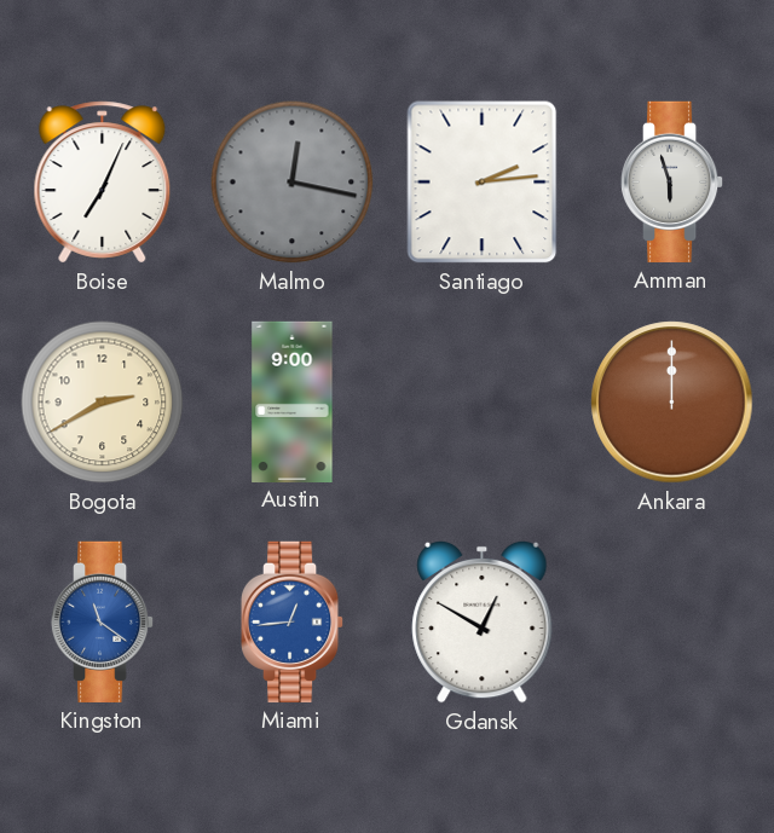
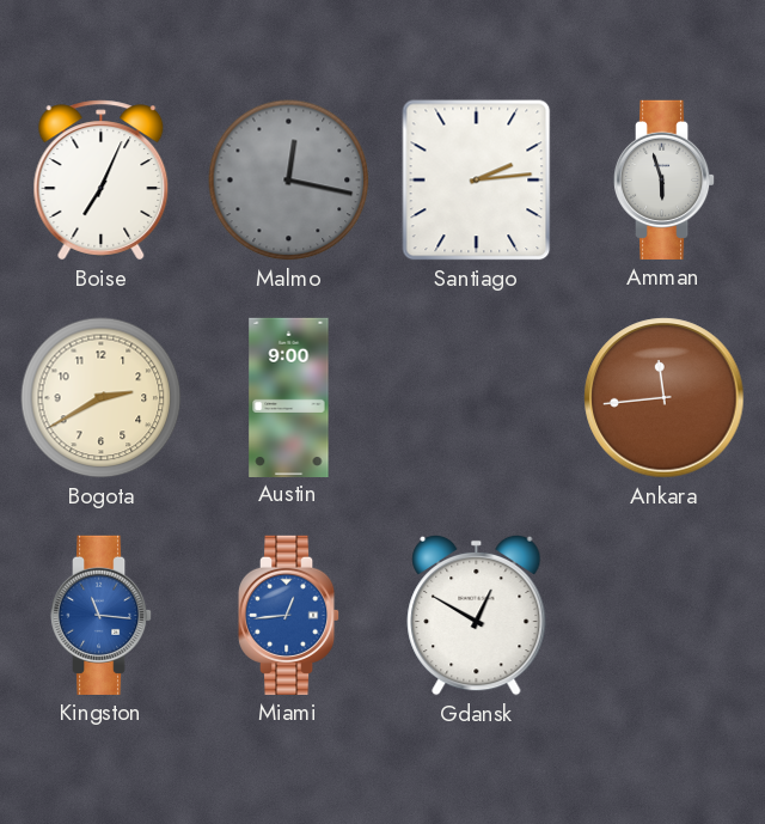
Ankara: 12:00 -> 11:44
Kingston: 11:21 -> 11:16
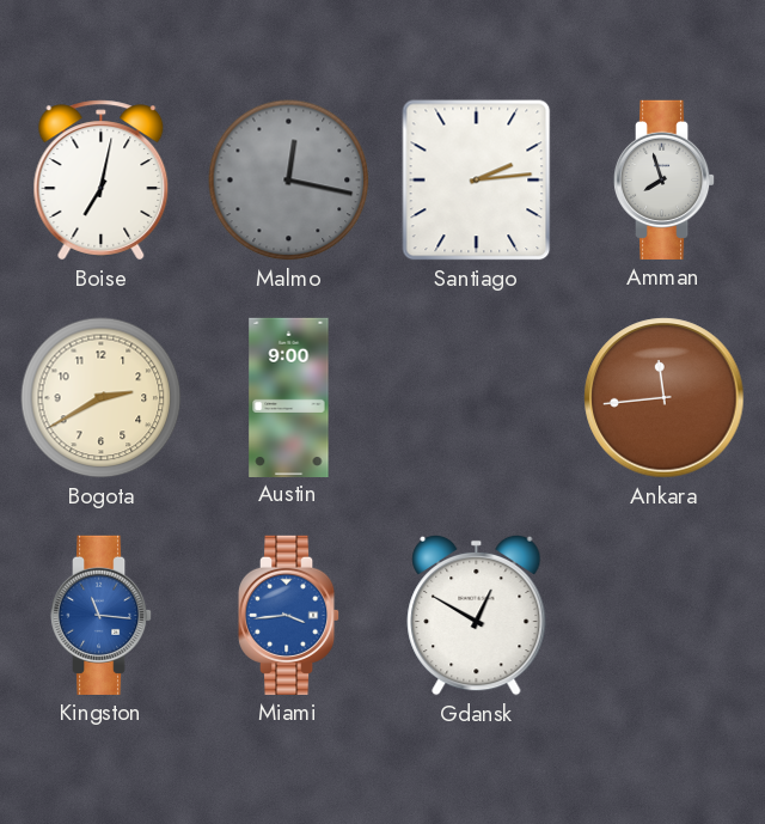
Boise: 7:04 -> 7:02
Amman: 5:57 -> 7:57
Miami: 12:44 -> 3:44
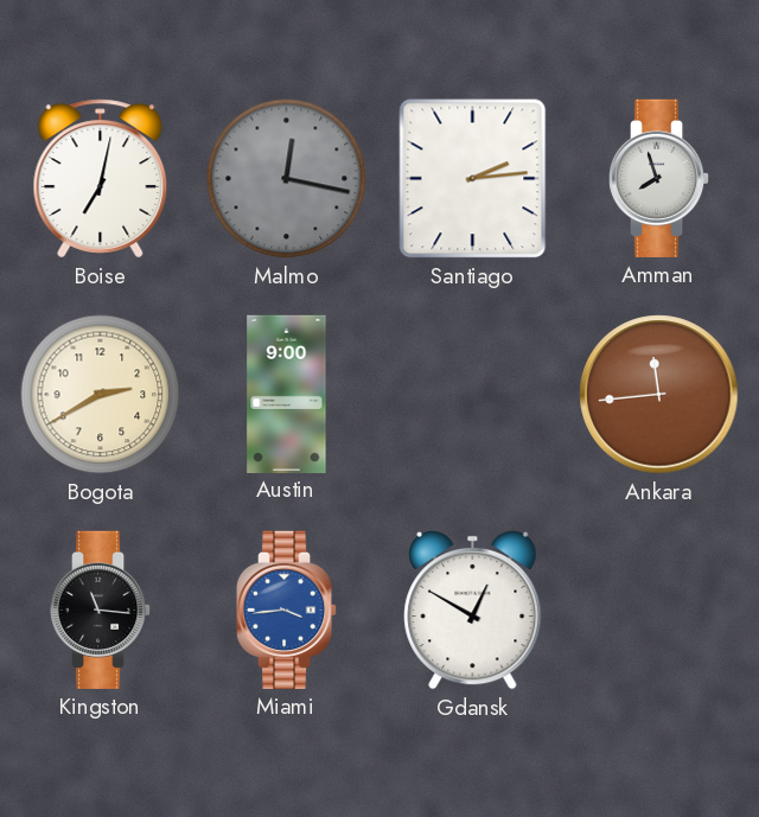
Kingston dial: blue -> black
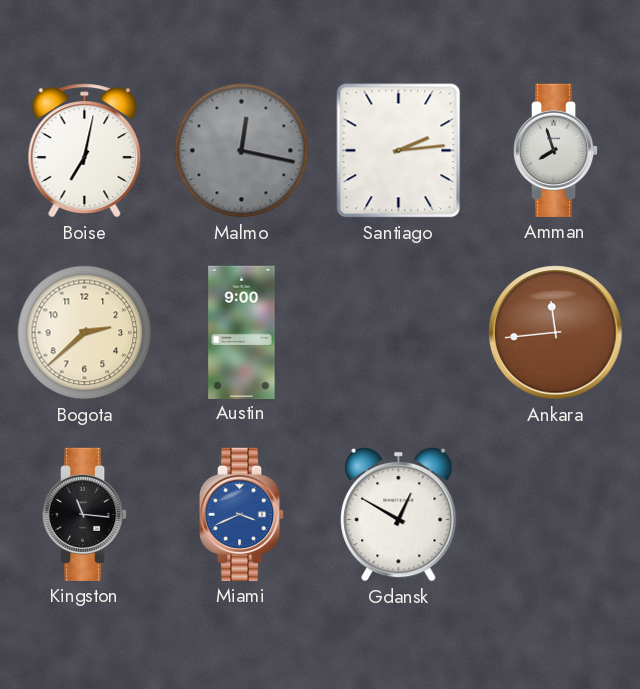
Bogota: 2:40 -> 2:38
Miami: 3:44 -> 3:41
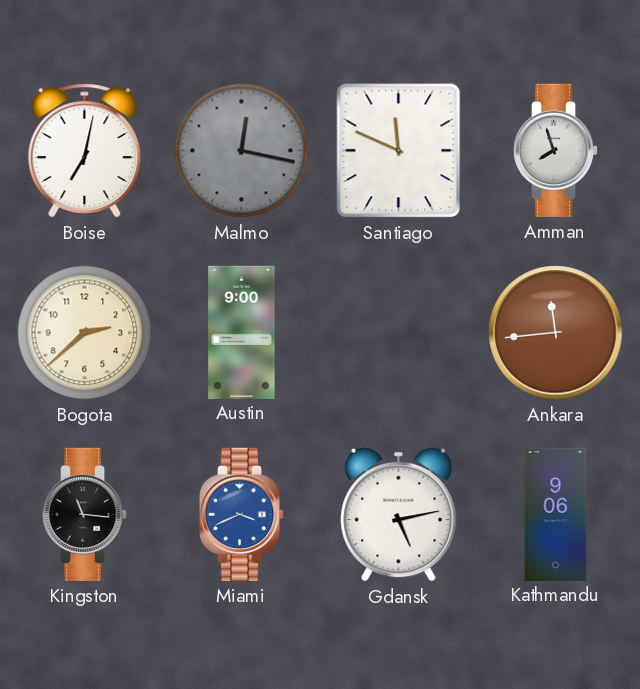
Santiago: 2:14 -> 11:49
Gdansk: 12:50 -> 5:13
Kathmandu: none -> 9:06
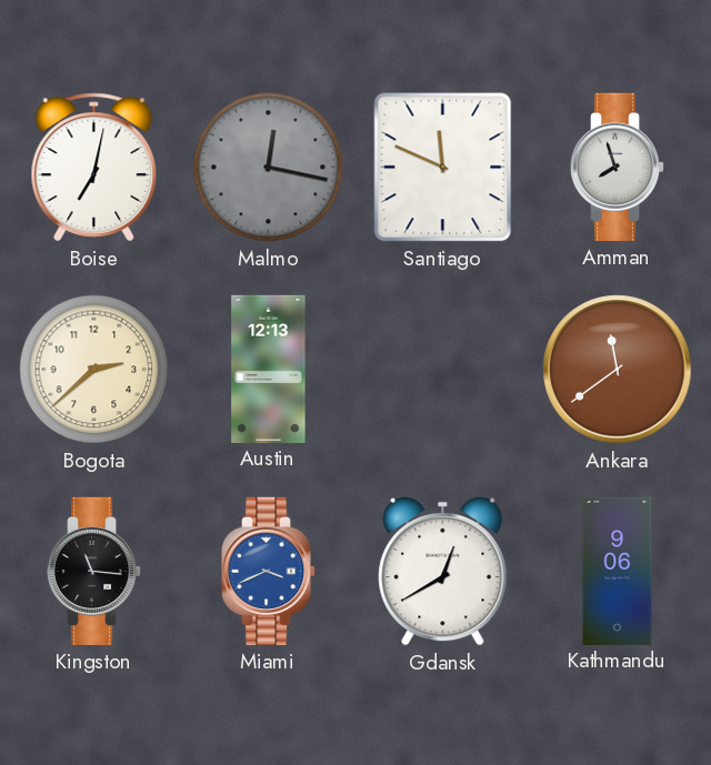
Austin: 9:00 -> 12:13
Ankara: 11:44 -> 11:39
Gdansk: 5:13 -> 12:40
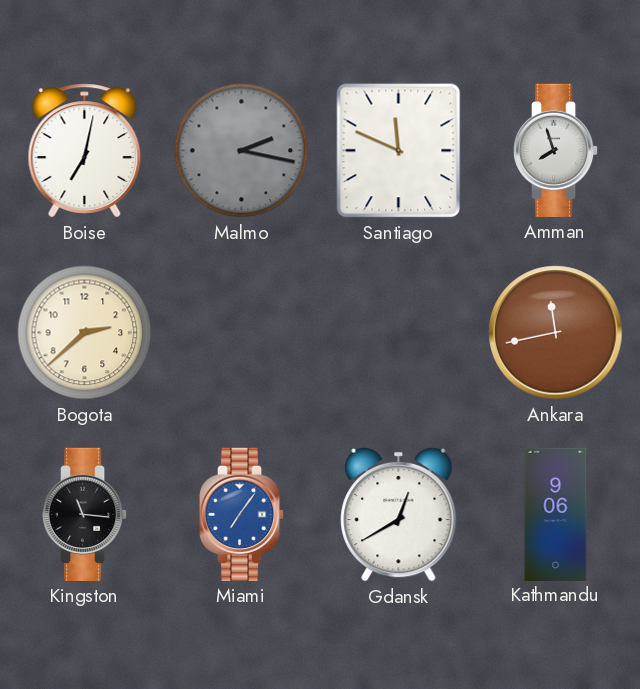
Malmo: 12:17 -> 2:17
Austin: 12:13 -> none
Ankara: 11:39 -> 11:43
Miami: 3:41 -> 7:06
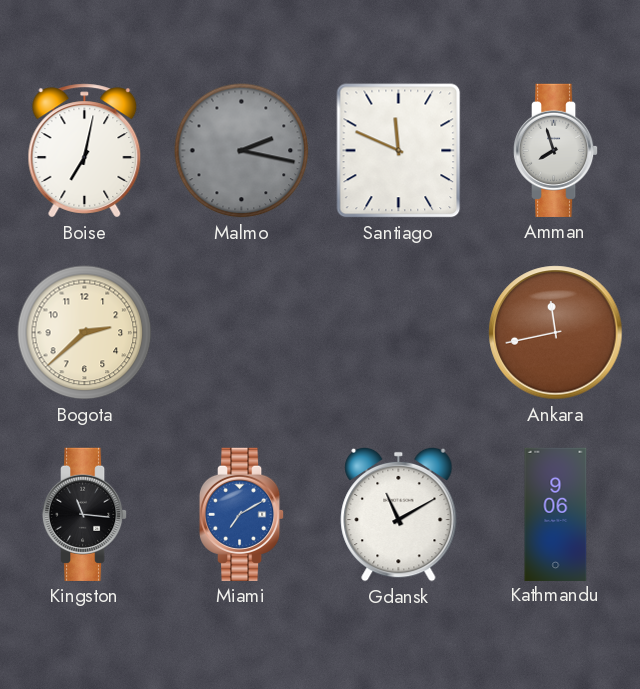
Miami: 7:06 -> 7:10
Gdansk: 12:40 -> 11:10
